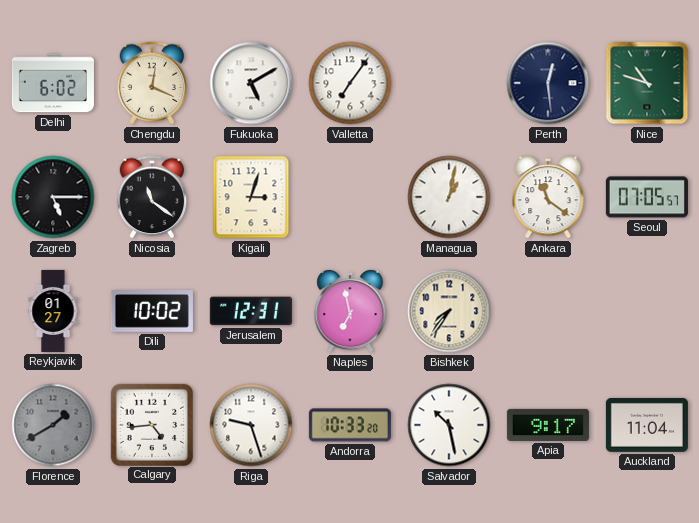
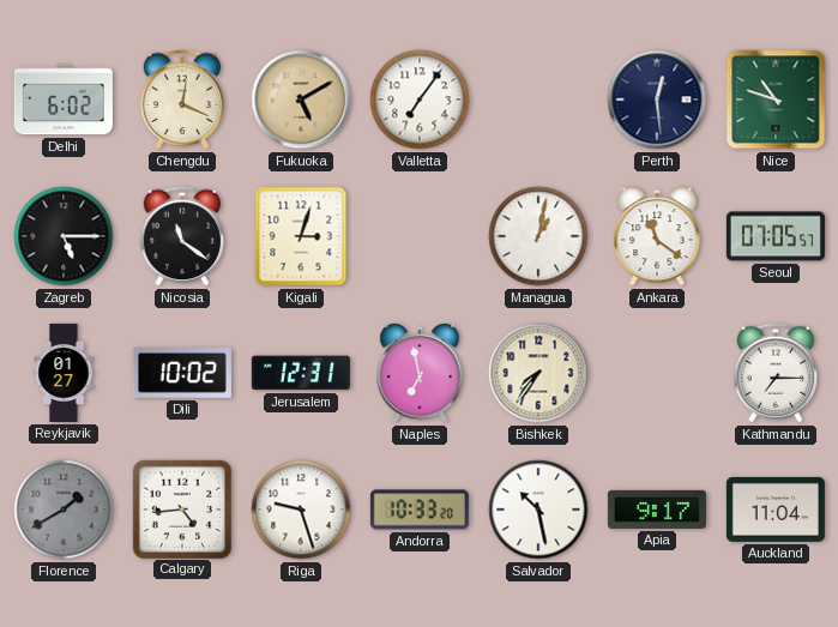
Fukuoka dial: white -> champagne
Kathmandu: none -> 7:15
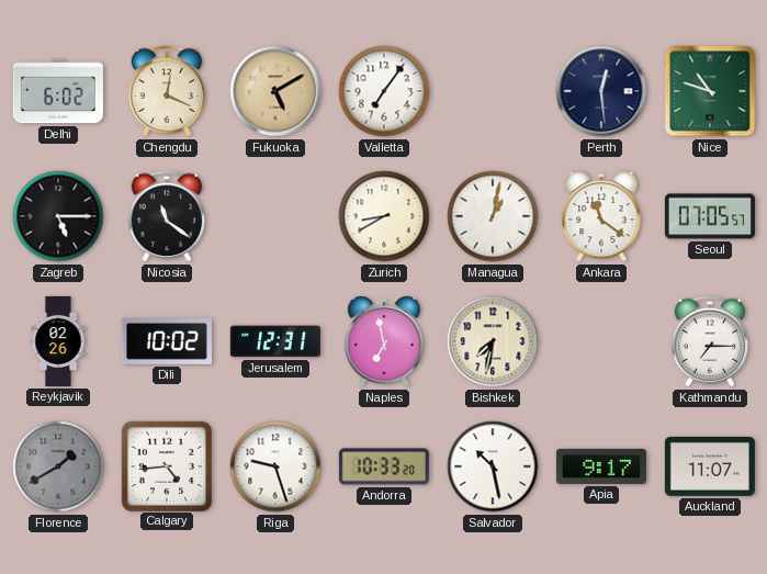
Kigali: 3:03 -> none
Zurich: none -> 8:40
Reykjavik: 01:27 -> 02:26
Bishkek: 7:36 -> 7:32
Auckland: 11:04 -> 11:07
